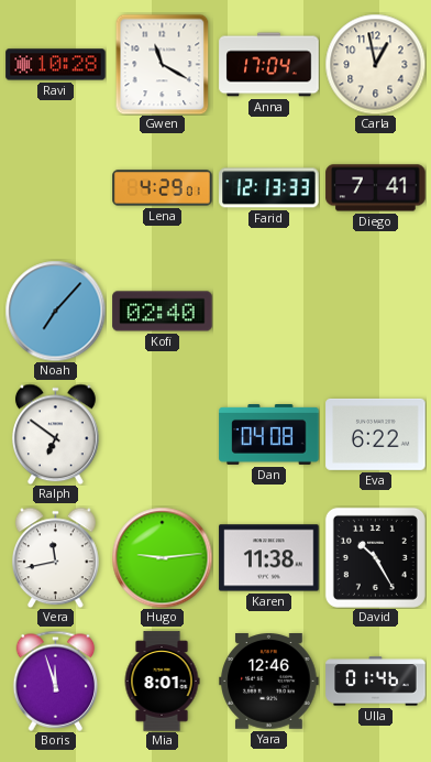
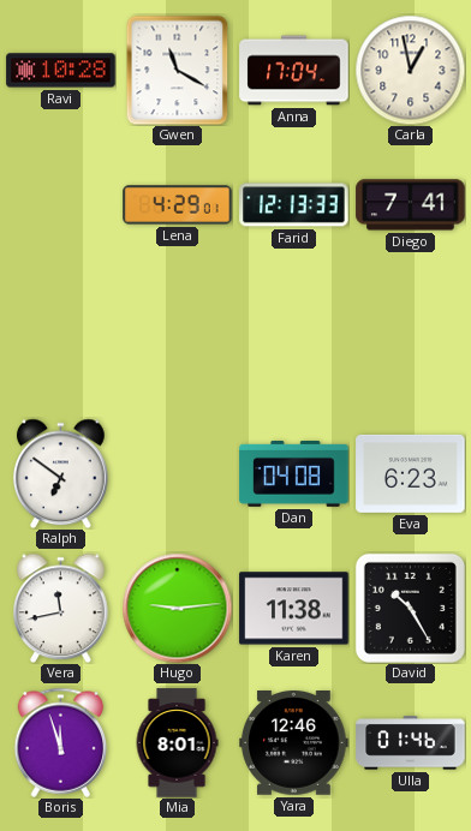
Noah: 7:07 -> none
Kofi: 02:40 -> none
Eva: 6:22 -> 6:23
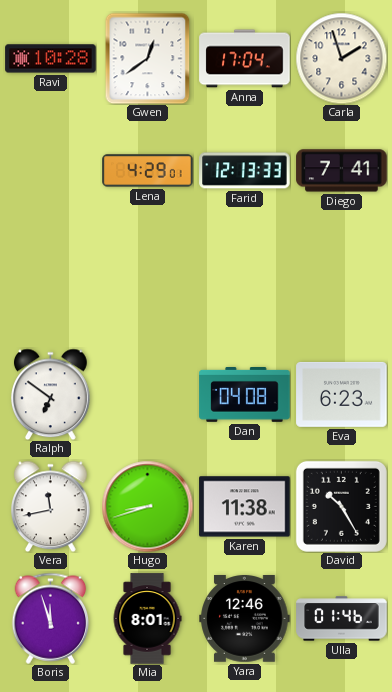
Gwen: 11:20 -> 12:39
Carla: 12:58 -> 1:57
Hugo: 9:14 -> 8:42
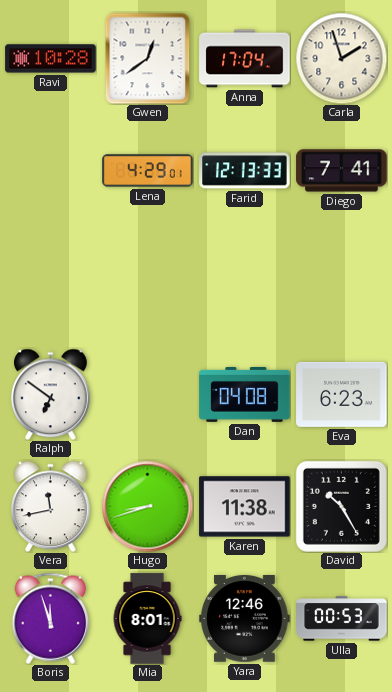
Ulla: 01:46 -> 00:53
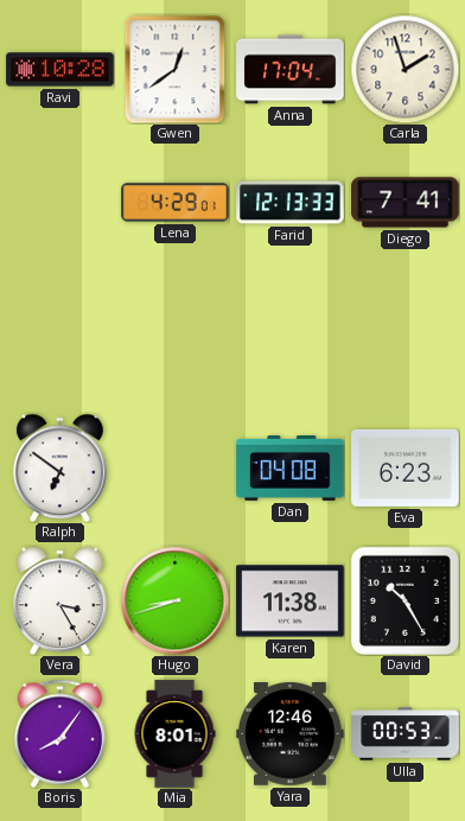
Vera: 11:43 -> 3:25
Boris: 11:57 -> 8:06
